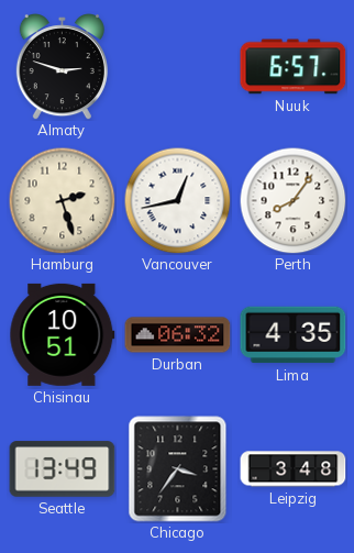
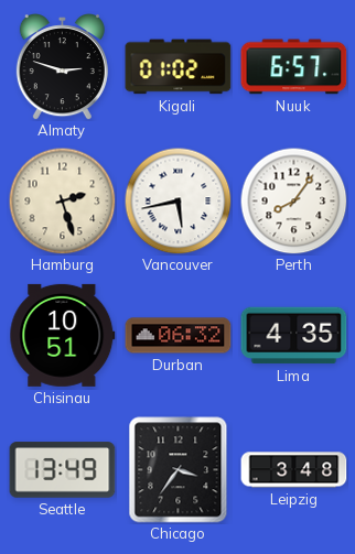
Kigali: none -> 01:02
Vancouver: 12:43 -> 5:43
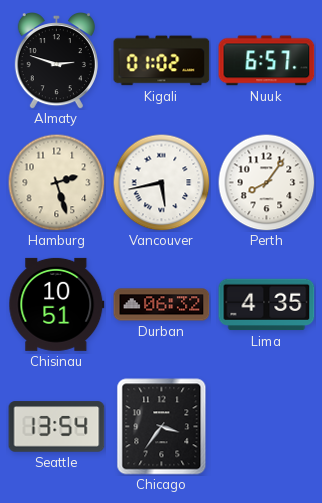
Seattle: 13:49 -> 13:54
Leipzig: 3:48 -> none
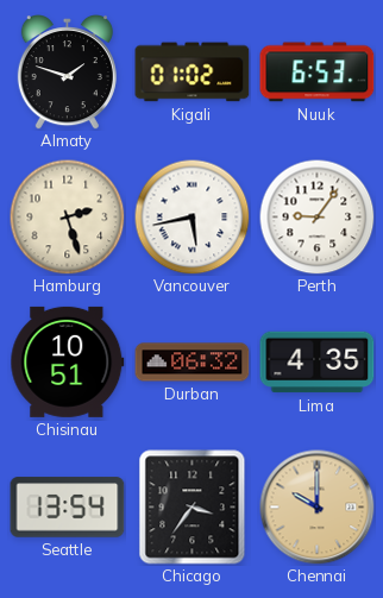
Almaty: 2:48 -> 1:48
Nuuk: 6:57 -> 6:53
Perth: 8:06 -> 9:06
Chennai: none -> 10:00
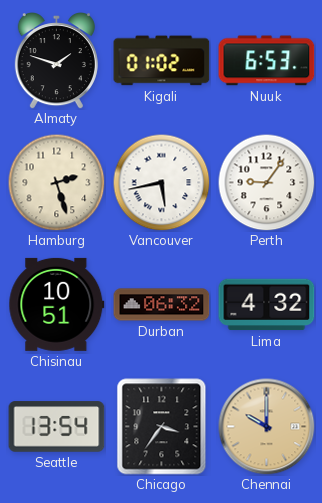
Lima: 4:35 -> 4:32
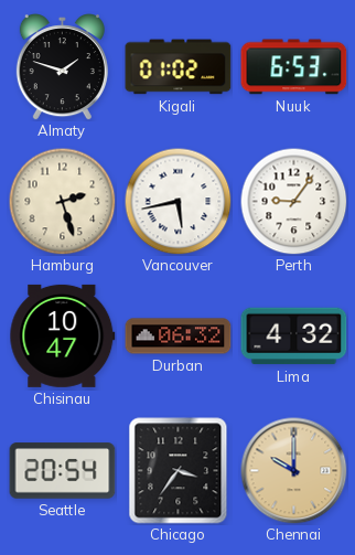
Chisinau: 10:51 -> 10:47
Seattle: 13:54 -> 20:54
